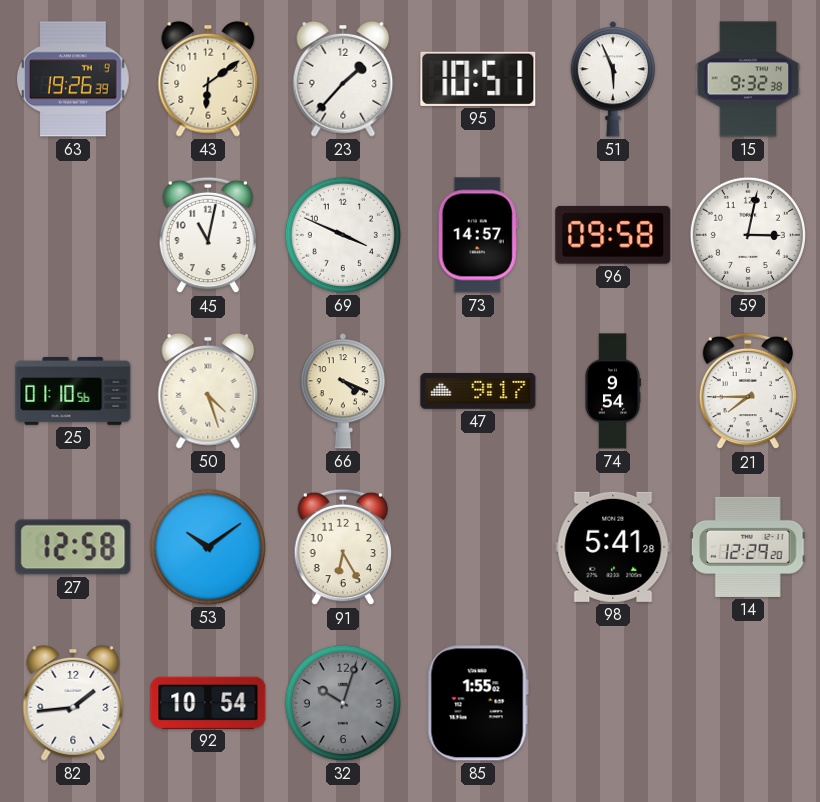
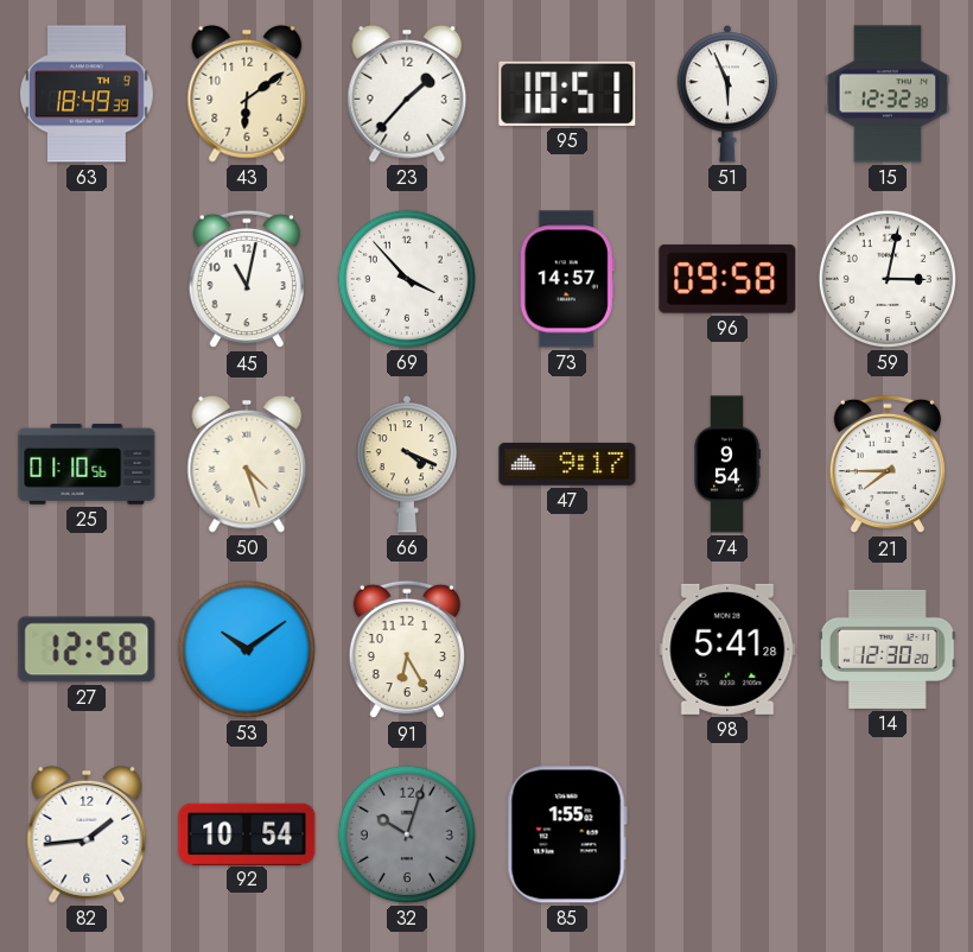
63: 19:26 -> 18:49
15: 9:32 -> 12:32
69: 3:49 -> 3:53
14: 12:29 -> 12:30
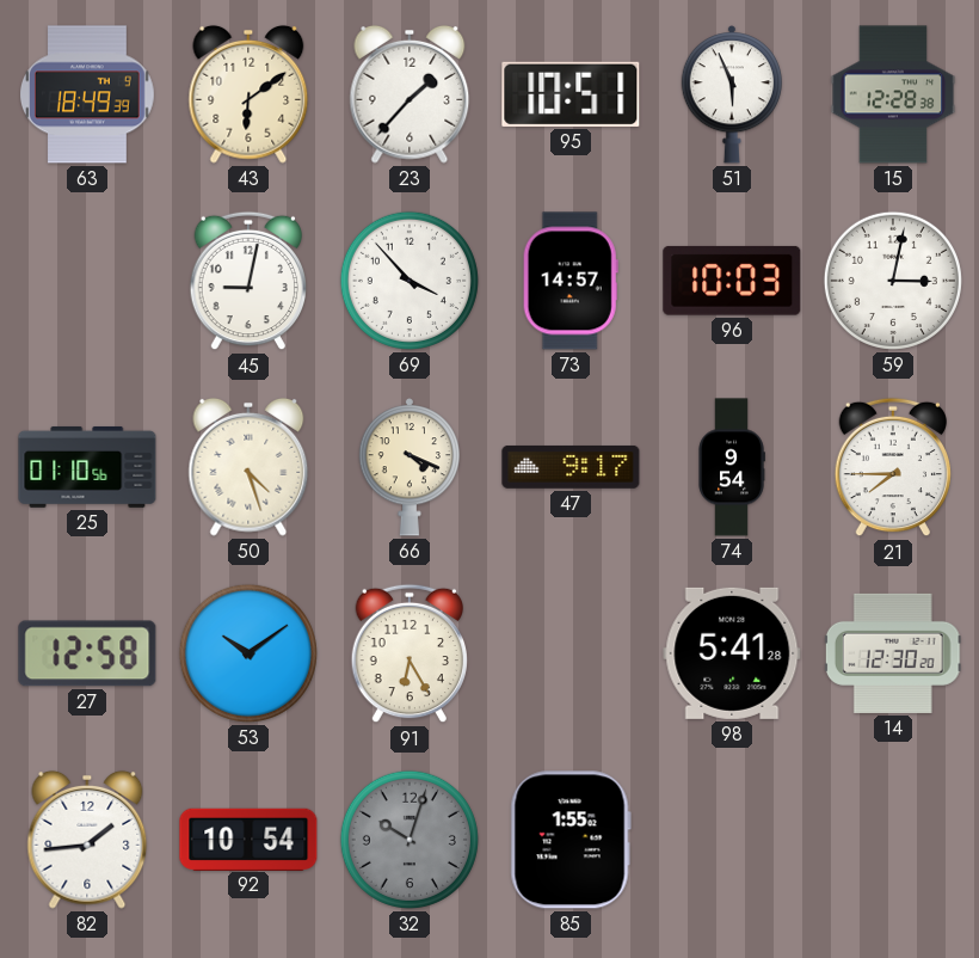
15: 12:32 -> 12:28
45: 11:02 -> 9:02
96: 09:58 -> 10:03
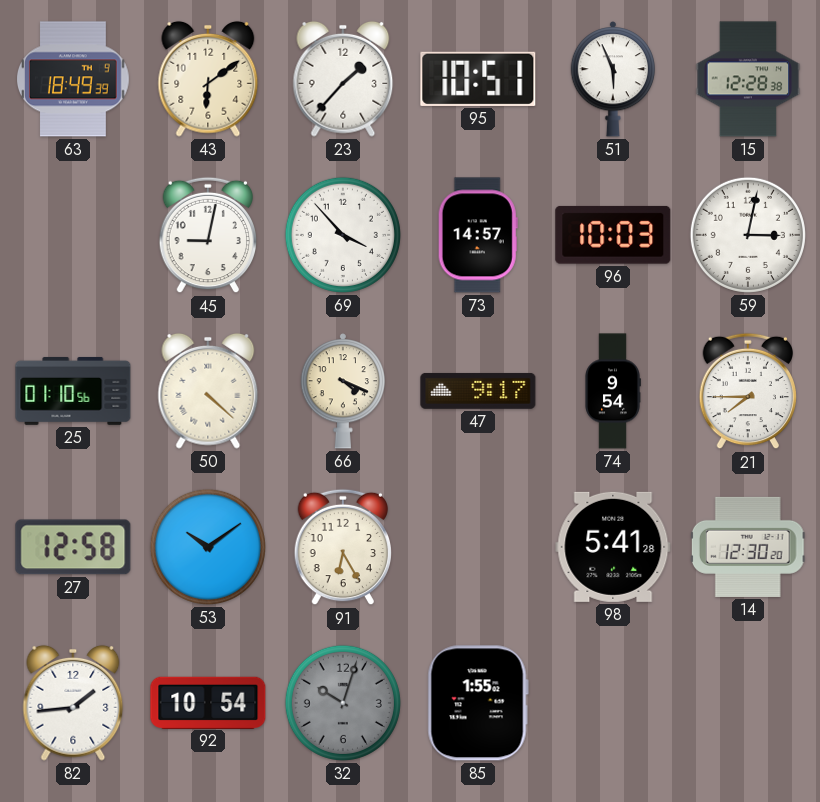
50: 4:27 -> 4:22
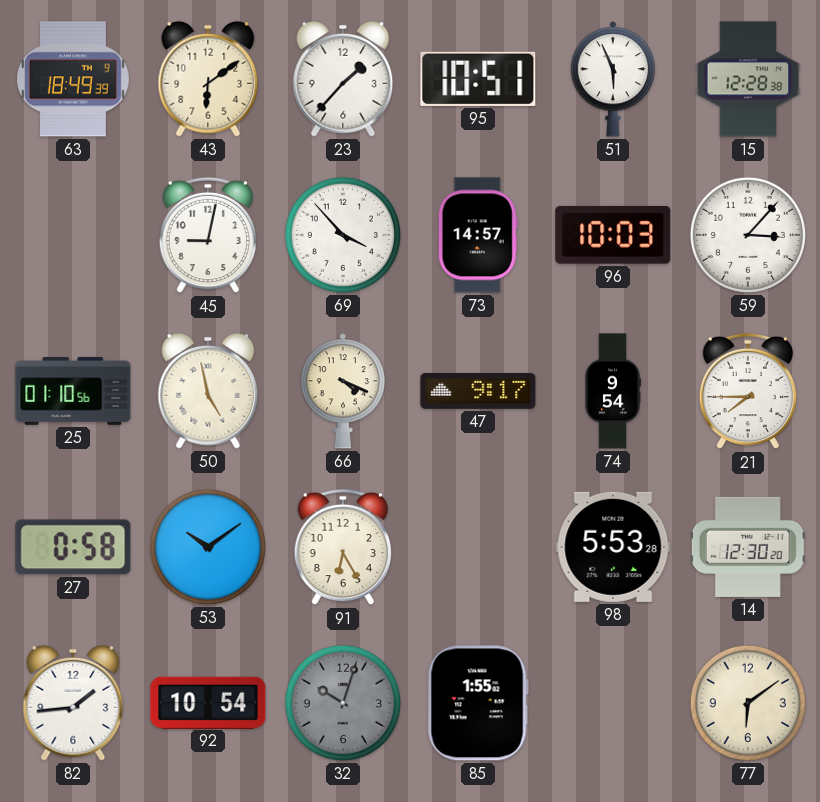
59: 3:02 -> 3:07
50: 4:22 -> 4:58
27: 12:58 -> 0:58
98: 5:41 -> 5:53
77: none -> 6:09
